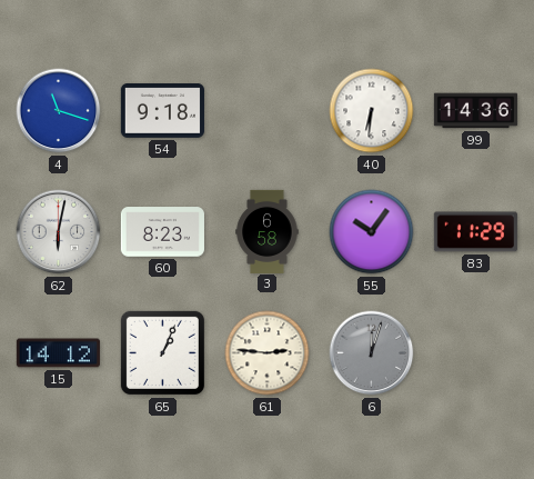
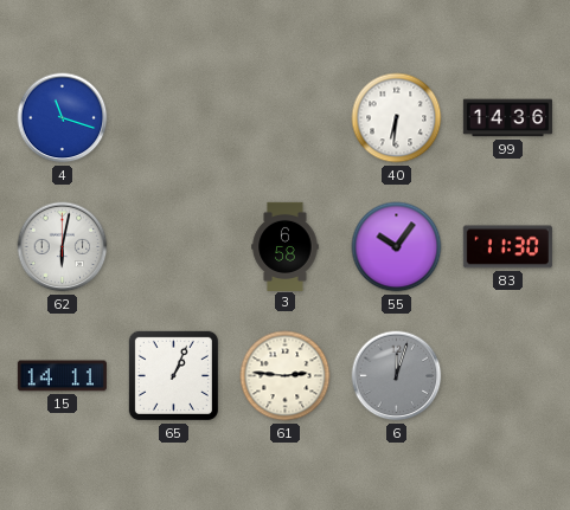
54: 9:18 -> none
60: 8:23 -> none
83: 11:29 -> 11:30
15: 14:12 -> 14:11
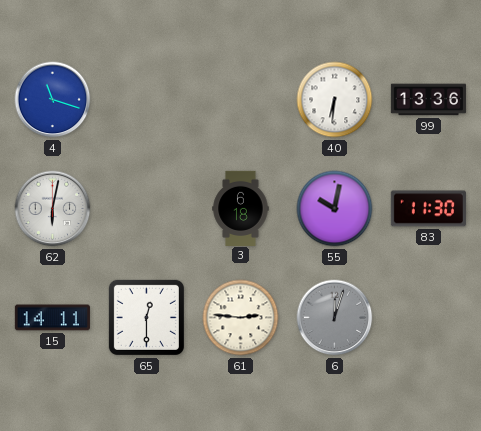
99: 14:36 -> 13:36
3: 6:58 -> 6:18
55: 10:06 -> 10:02
65: 1:04 -> 12:30
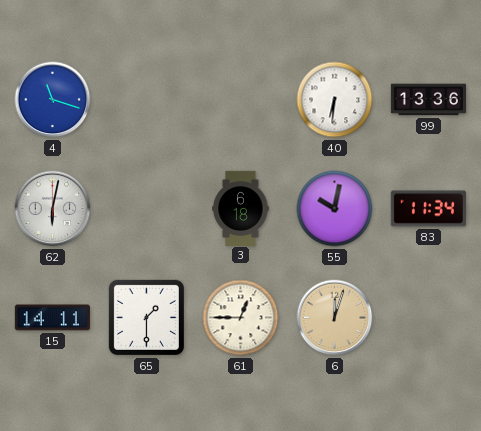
83: 11:30 -> 11:34
65: 12:30 -> 1:30
61: 2:46 -> 12:45
6 dial: grey -> champagne
